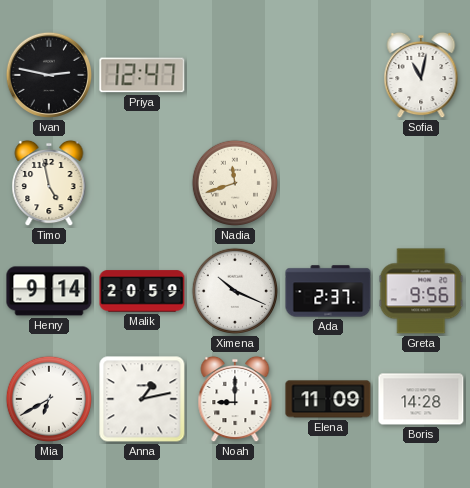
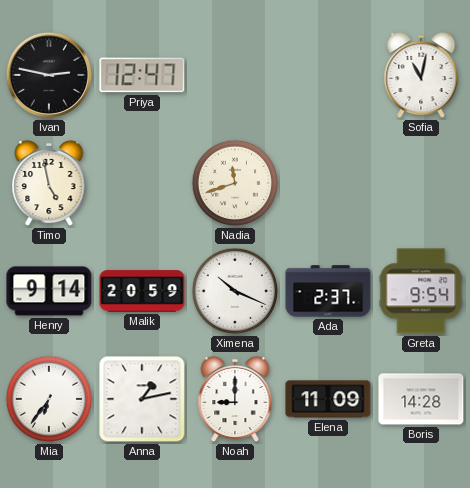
Greta: 9:56 -> 9:54
Mia: 6:40 -> 6:36
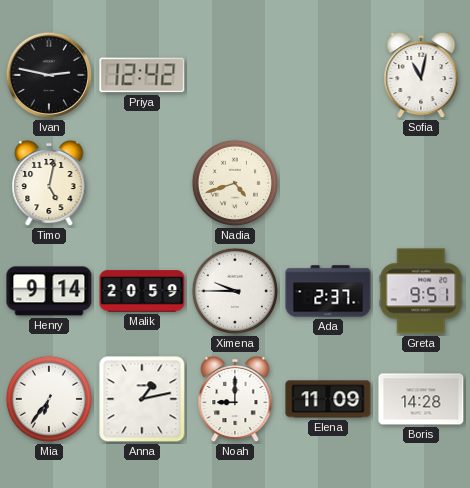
Priya: 12:47 -> 12:42
Timo: 4:58 -> 5:02
Nadia: 11:42 -> 4:42
Ximena: 10:19 -> 9:45
Greta: 9:54 -> 9:51
